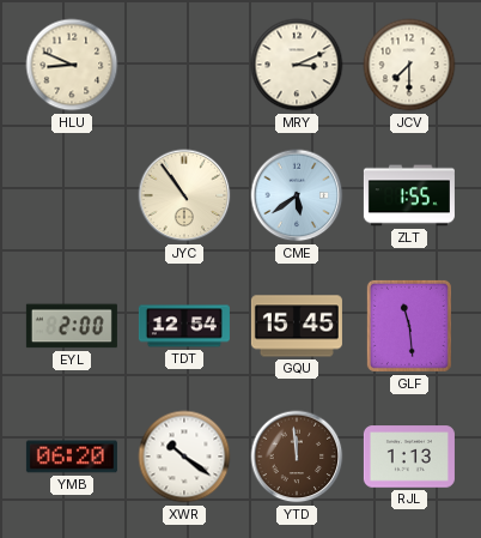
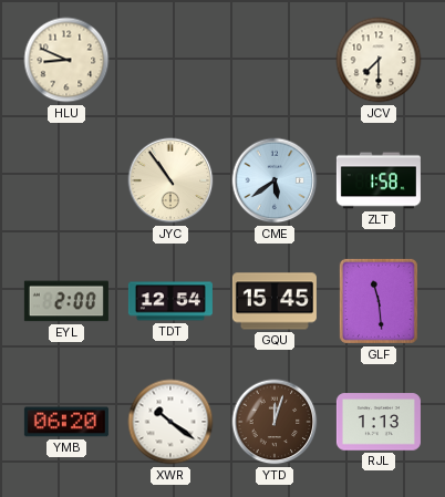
MRY: 3:11 -> none
ZLT: 1:55 -> 1:58
YTD: 11:59 -> 12:03
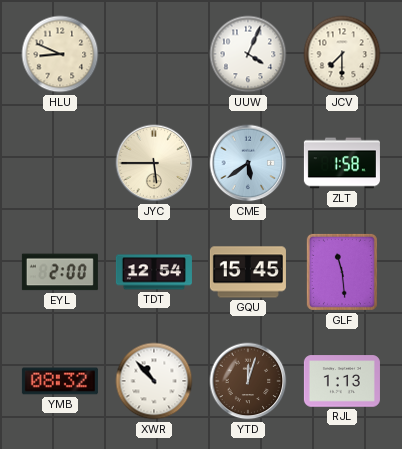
UUW: none -> 4:04
JYC: 10:54 -> 5:45
YMB: 06:20 -> 08:32
XWR: 10:21 -> 10:53
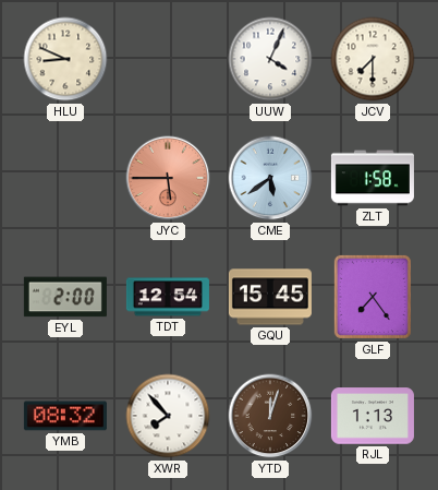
JYC dial: cream -> salmon
GLF: 11:29 -> 7:24
XWR: 10:53 -> 7:53
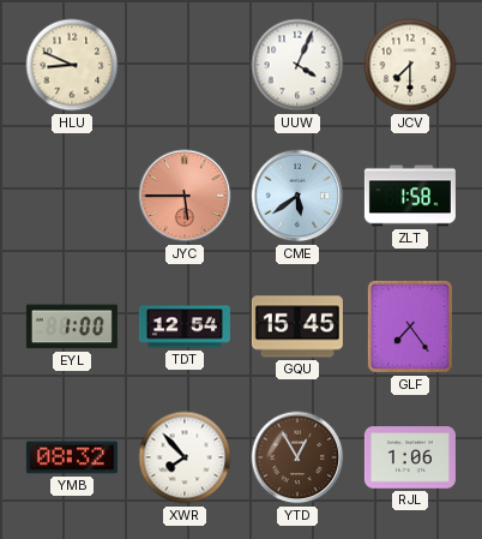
EYL: 2:00 -> 1:00
YTD: 12:03 -> 12:55
RJL: 1:13 -> 1:06
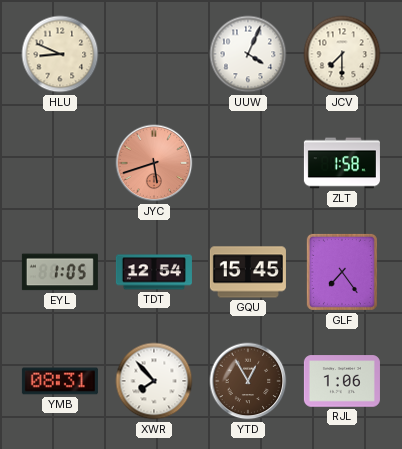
JYC: 5:45 -> 5:42
CME: 5:39 -> none
EYL: 1:00 -> 1:05
YMB: 08:32 -> 08:31
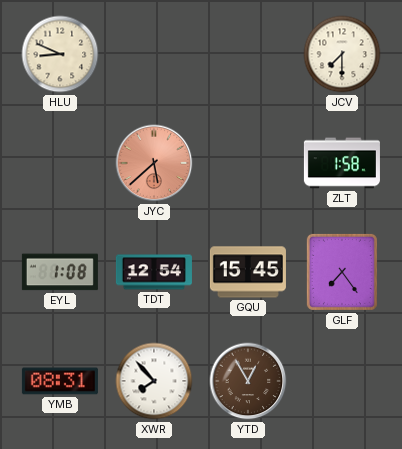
UUW: 4:04 -> none
JYC: 5:42 -> 5:38
EYL: 1:05 -> 1:08
RJL: 1:06 -> none
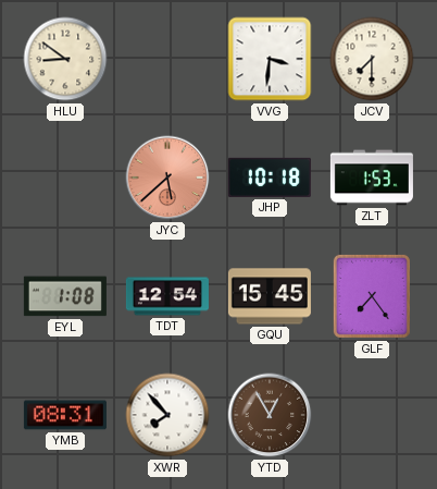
HLU: 8:49 -> 8:51
VVG: none -> 3:31
JHP: none -> 10:18
ZLT: 1:58 -> 1:53
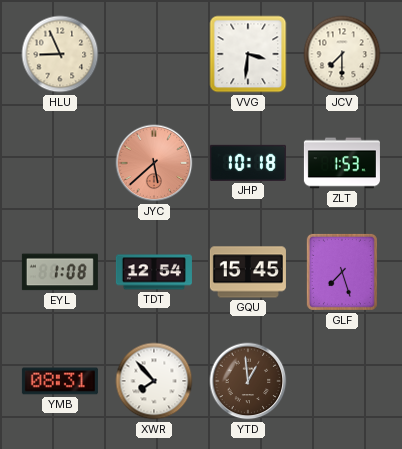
HLU: 8:51 -> 8:56
GLF: 7:24 -> 7:27
YTD: 12:55 -> 12:59
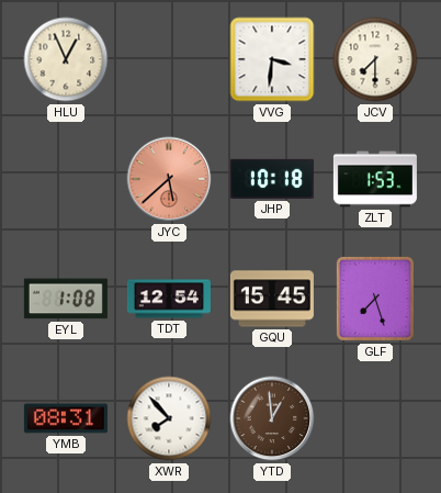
HLU: 8:56 -> 12:56
